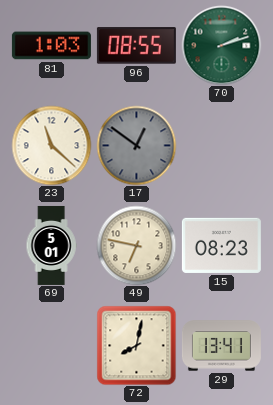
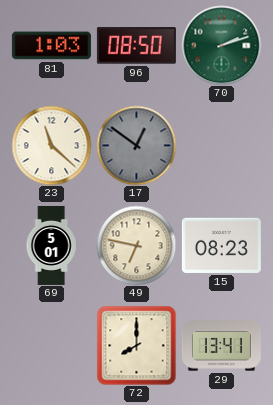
96: 08:55 -> 08:50
72: 8:02 -> 8:00
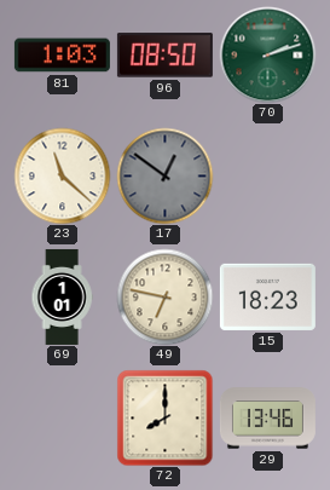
69: 5:01 -> 1:01
15: 08:23 -> 18:23
29: 13:41 -> 13:46
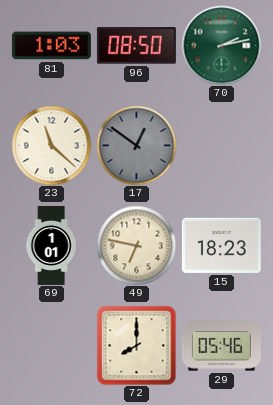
70: 2:12 -> 2:13
29: 13:46 -> 05:46
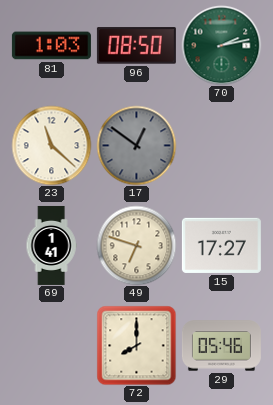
69: 1:01 -> 1:41
49: 6:47 -> 6:48
15: 18:23 -> 17:27
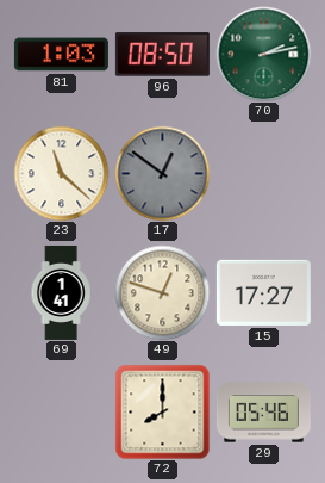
49: 6:48 -> 12:48
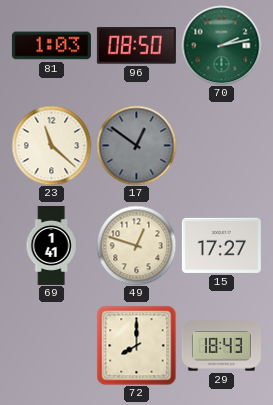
29: 05:46 -> 18:43
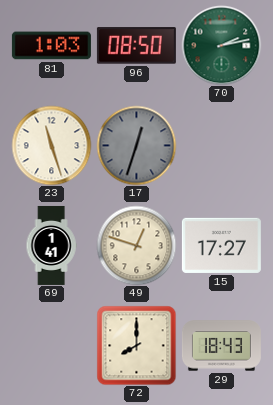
23: 11:22 -> 11:27
17: 12:51 -> 12:33
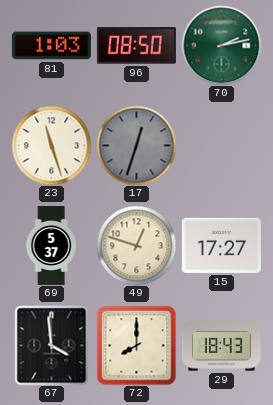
69: 1:41 -> 5:37
67: none -> 3:59
